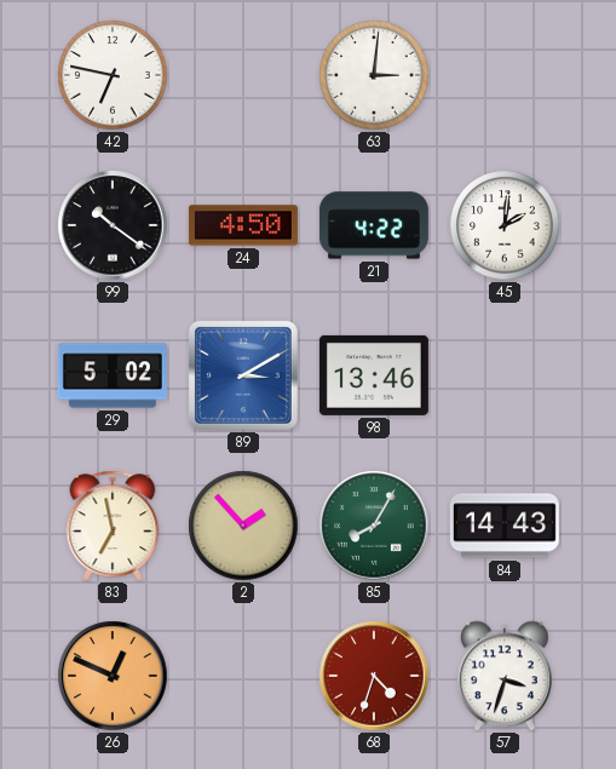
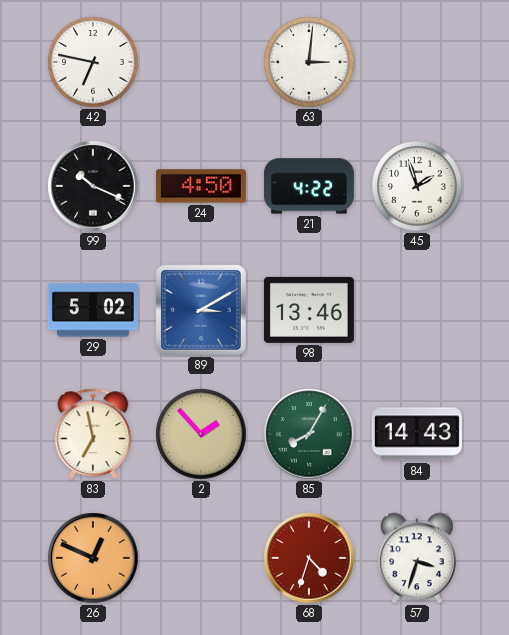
99: 10:21 -> 10:19
45: 2:01 -> 1:57
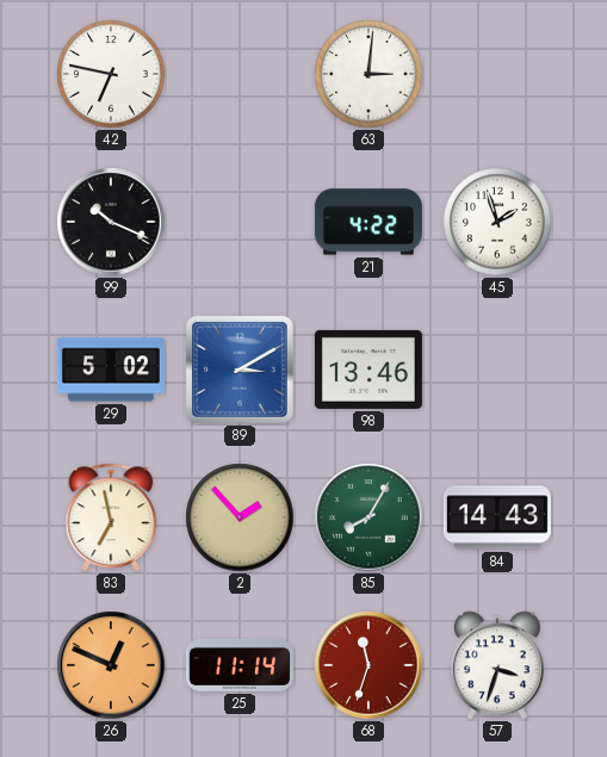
24: 4:50 -> none
25: none -> 11:14
68: 4:33 -> 11:33
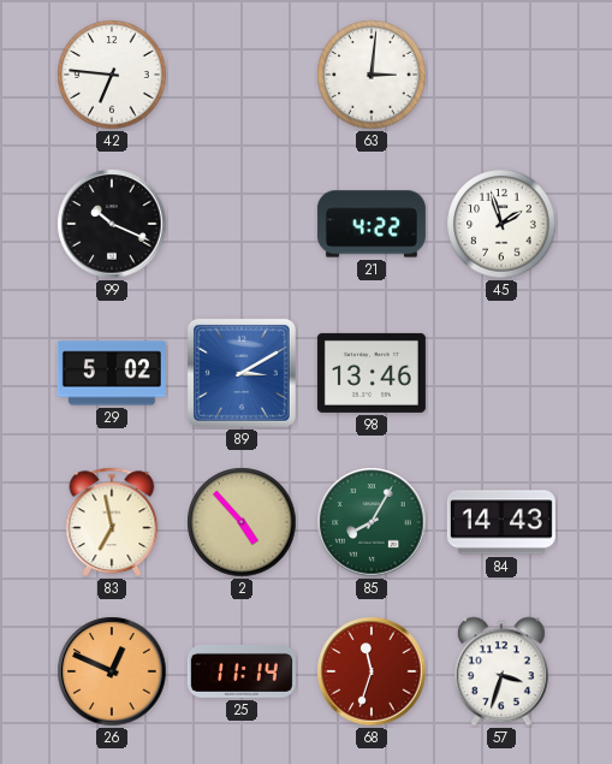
42: 6:47 -> 6:46
2: 1:53 -> 4:53
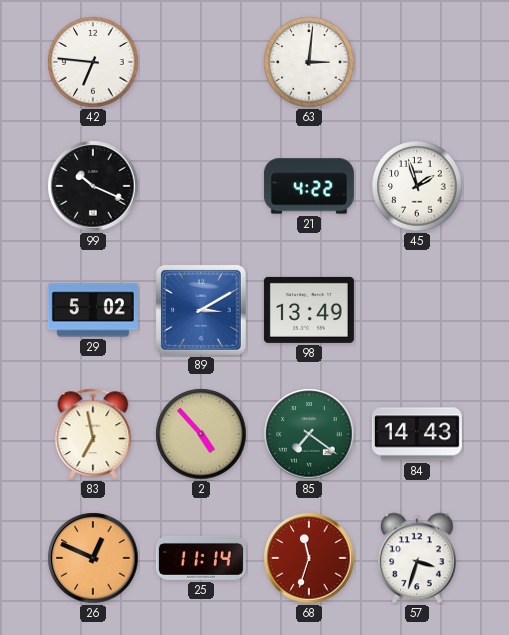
98: 13:46 -> 13:49
85: 8:05 -> 7:21
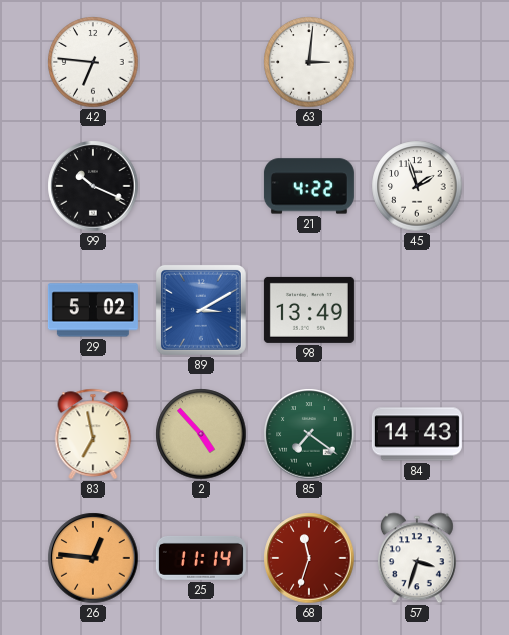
26: 12:49 -> 12:46
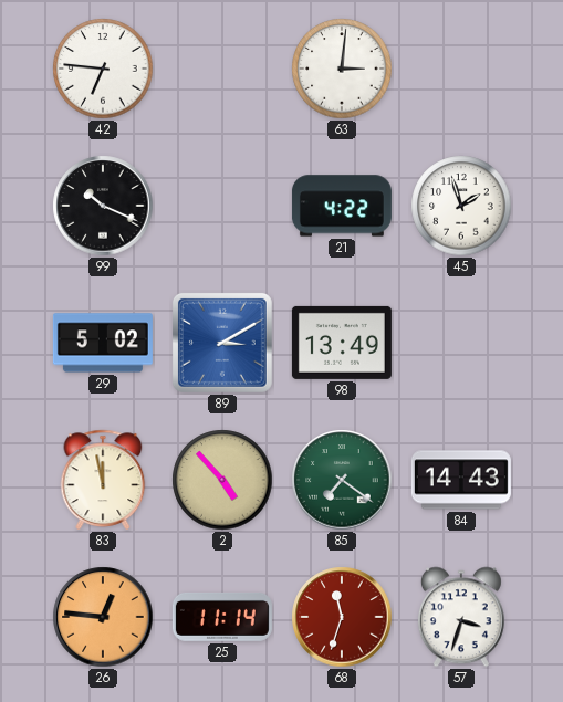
83: 6:58 -> 11:58
